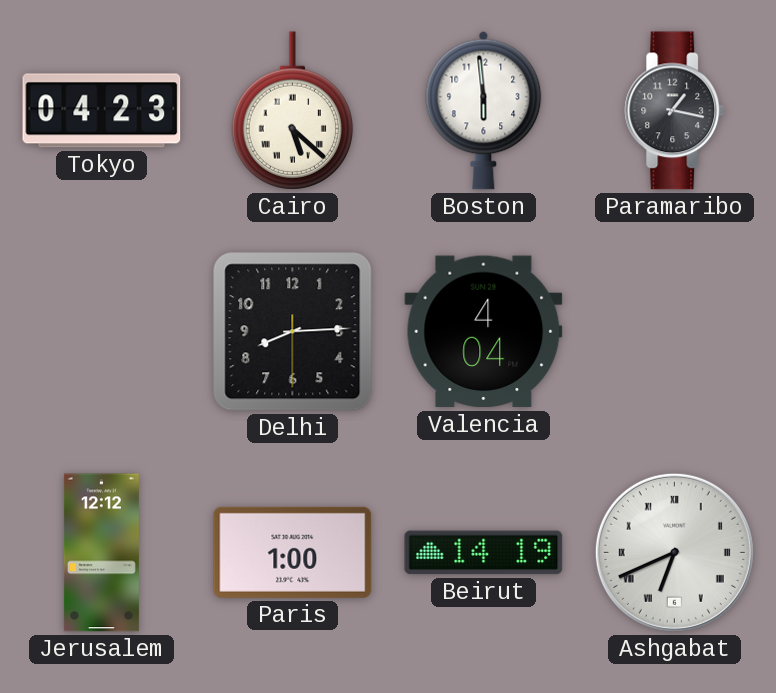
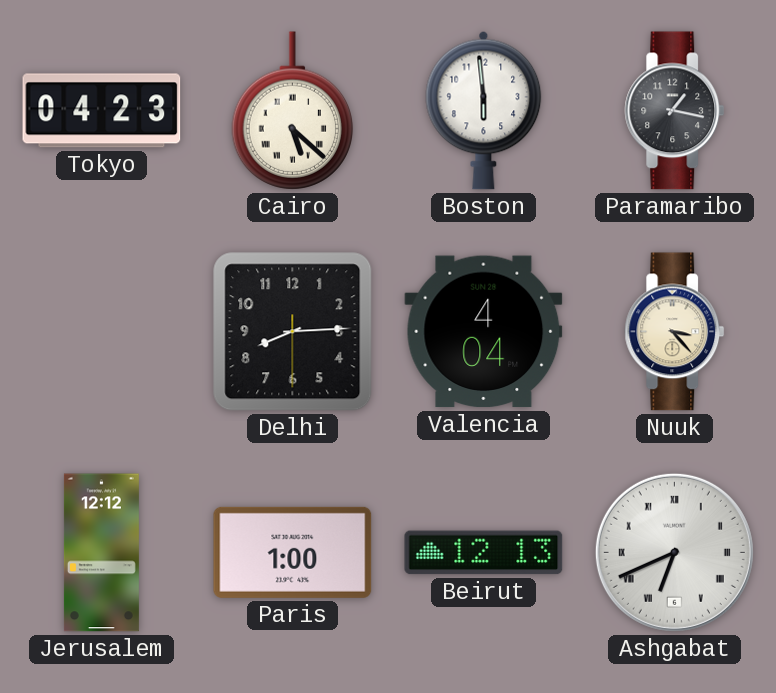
Nuuk: none -> 3:23
Beirut: 14:19 -> 12:13
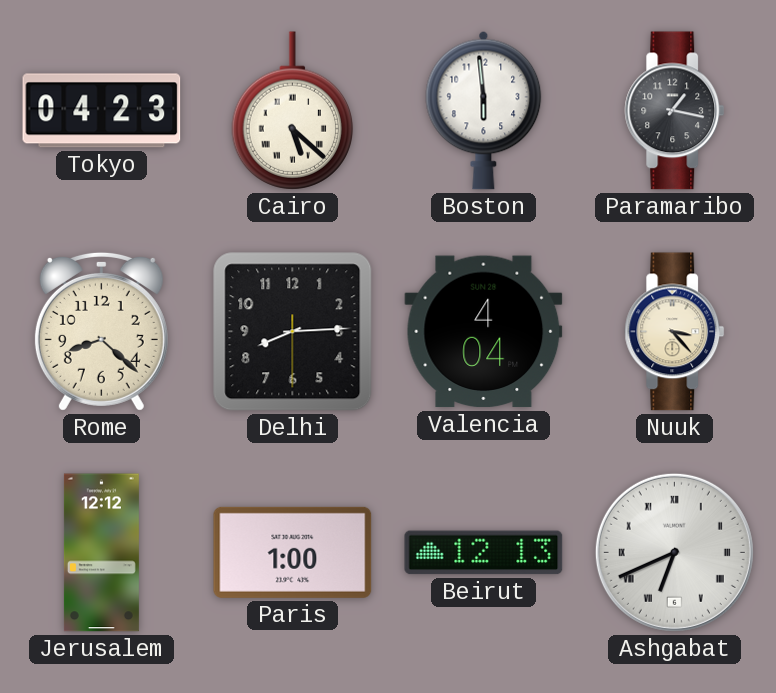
Rome: none -> 8:22
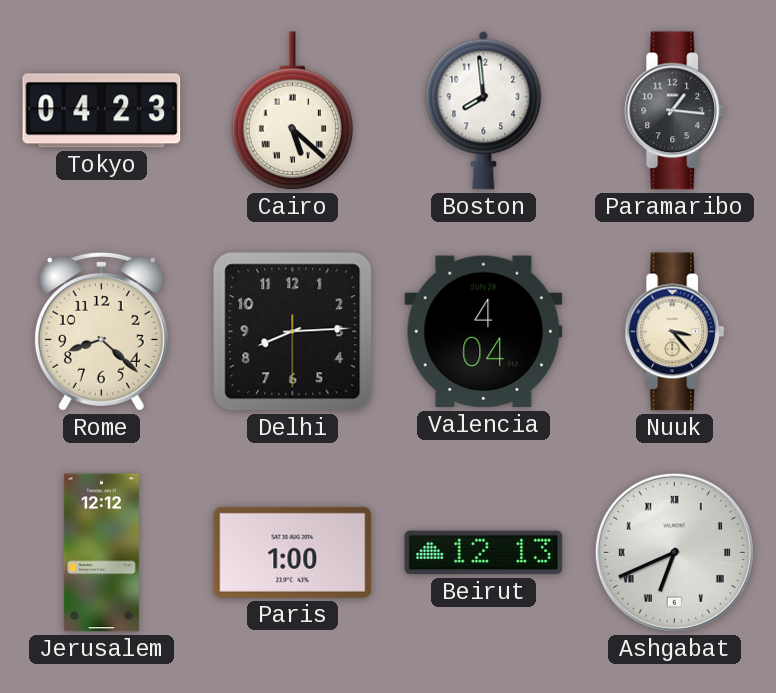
Boston: 5:59 -> 7:59
Paramaribo: 1:17 -> 1:16
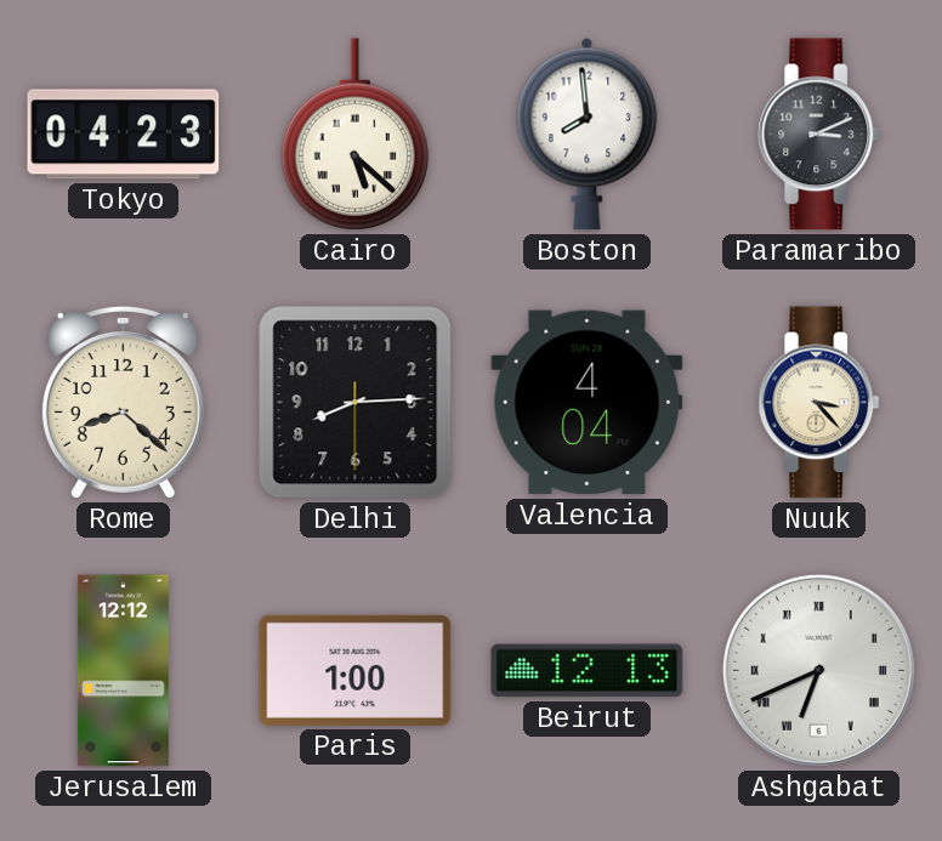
Paramaribo: 1:16 -> 3:11
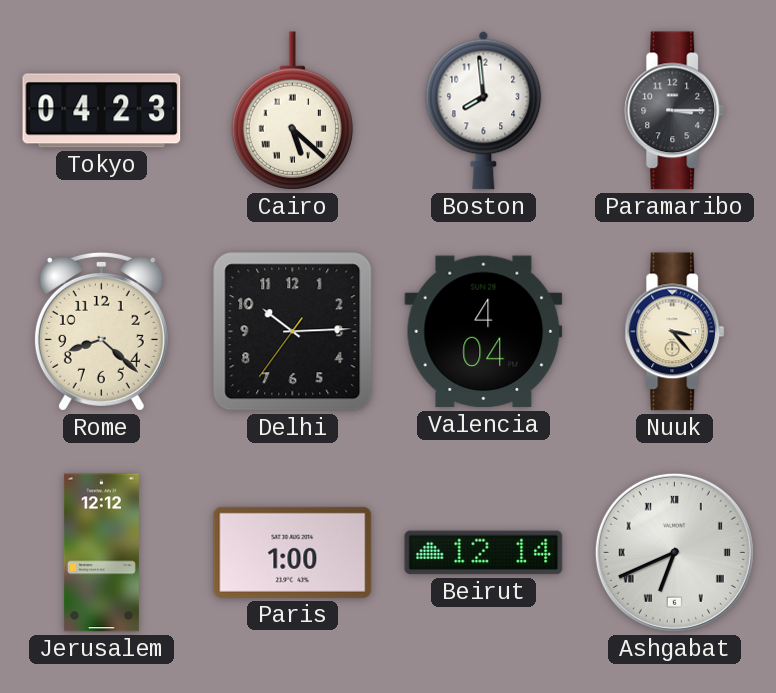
Paramaribo: 3:11 -> 3:15
Delhi: 8:14 -> 10:14
Beirut: 12:13 -> 12:14
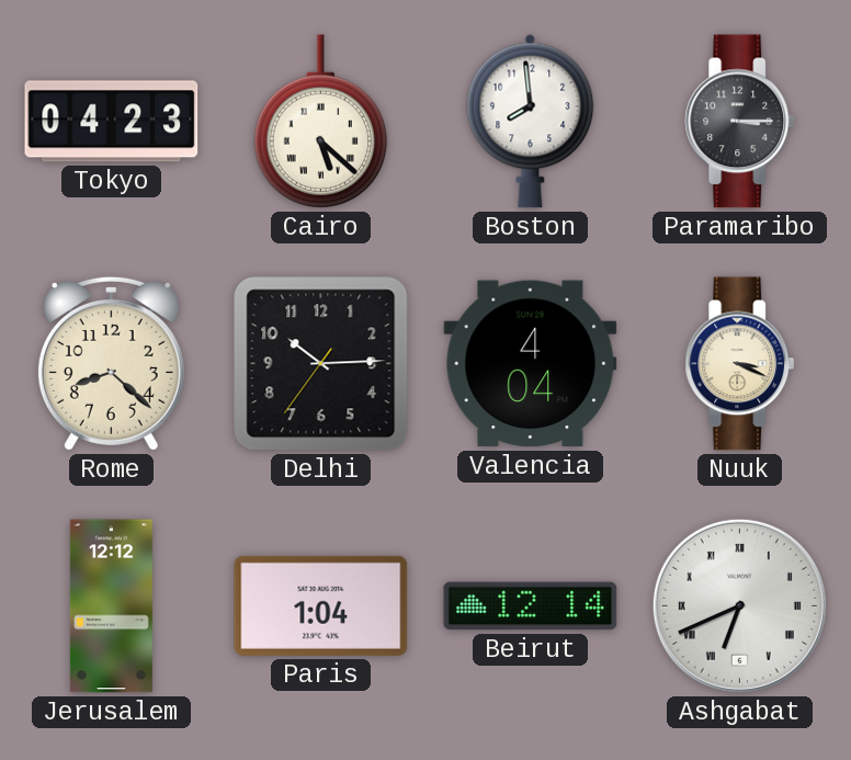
Nuuk: 3:23 -> 3:19
Paris: 1:00 -> 1:04
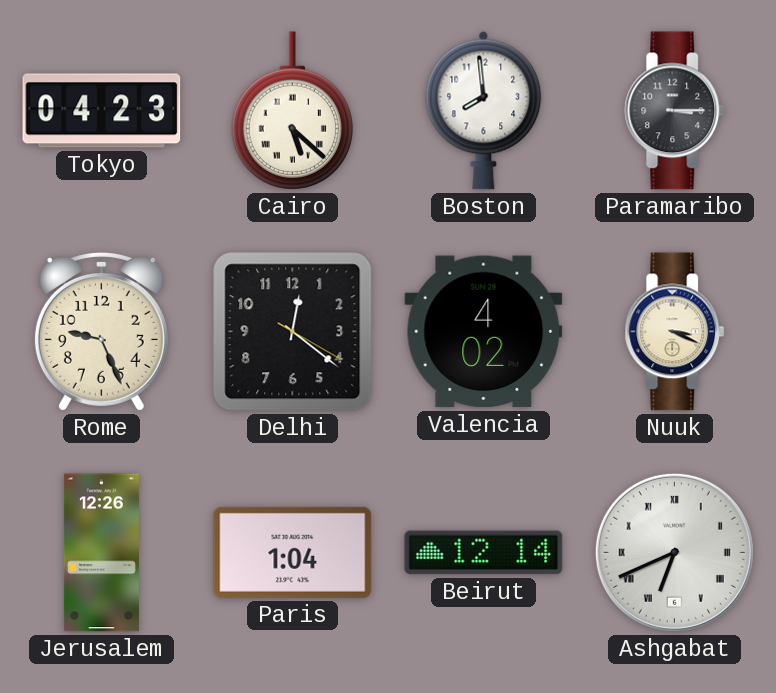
Rome: 8:22 -> 9:26
Delhi: 10:14 -> 12:21
Valencia: 4:04 -> 4:02
Jerusalem: 12:12 -> 12:26
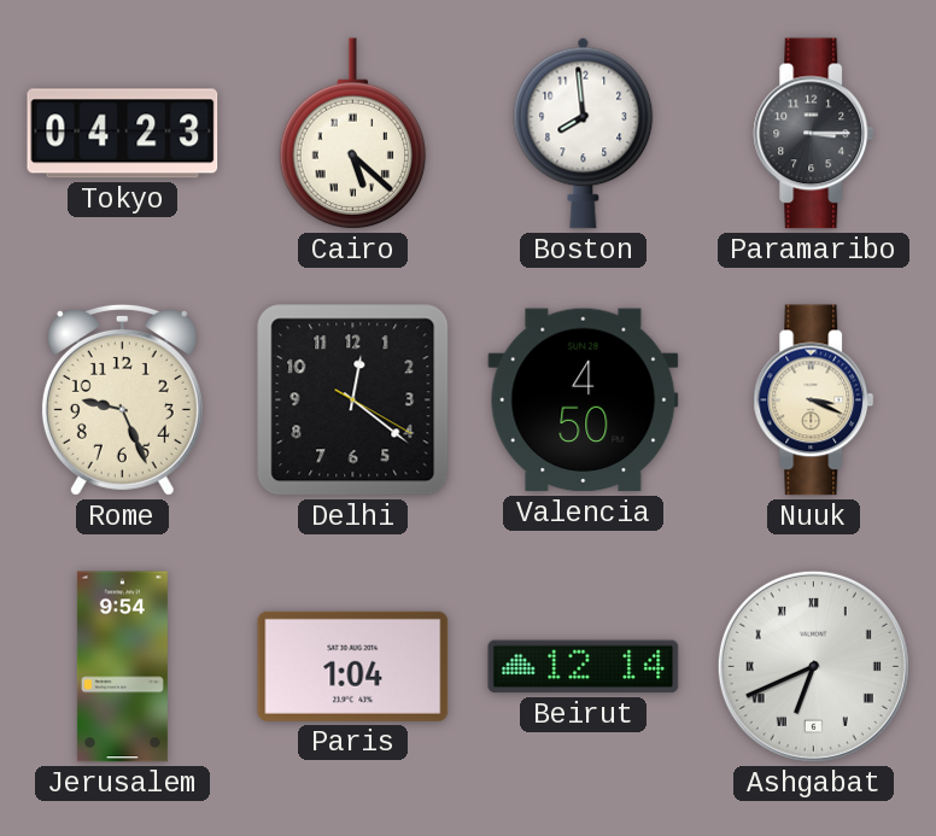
Valencia: 4:02 -> 4:50
Jerusalem: 12:26 -> 9:54
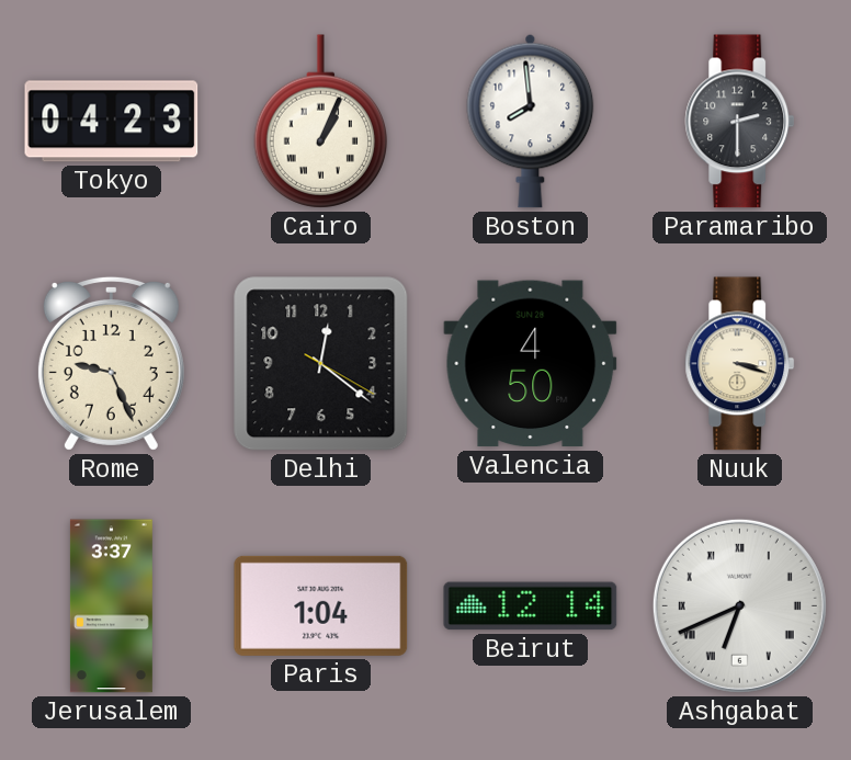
Cairo: 5:22 -> 1:04
Paramaribo: 3:15 -> 2:30
Nuuk: 3:19 -> 3:18
Jerusalem: 9:54 -> 3:37
